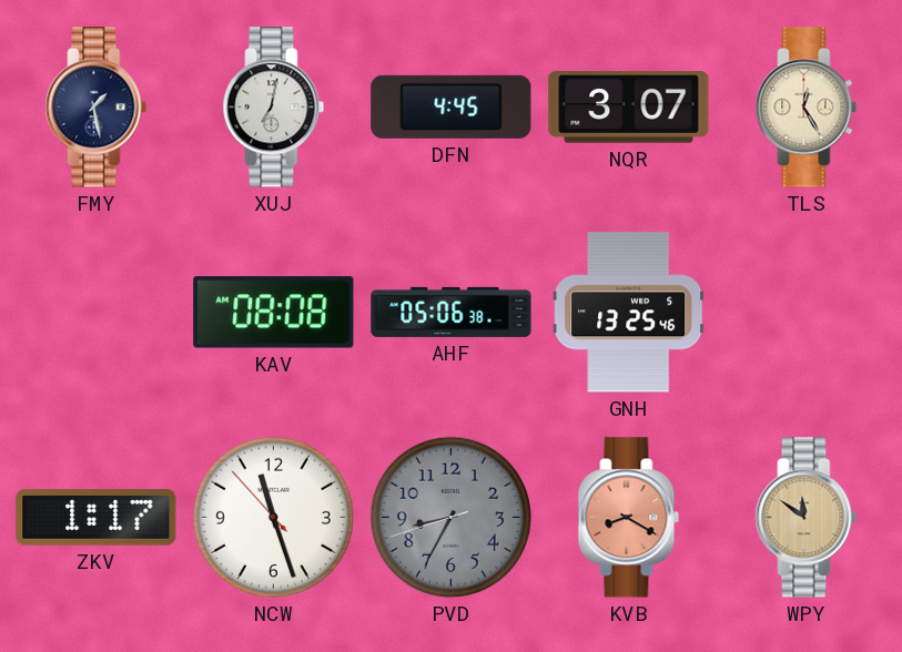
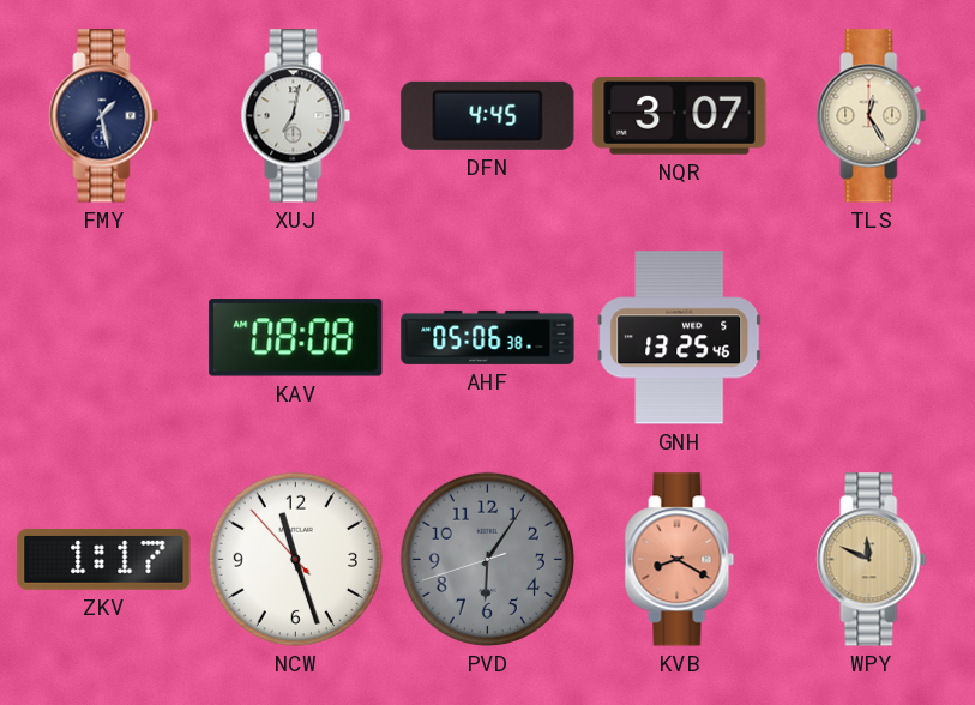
PVD: 8:34 -> 6:05
WPY: 11:51 -> 11:49
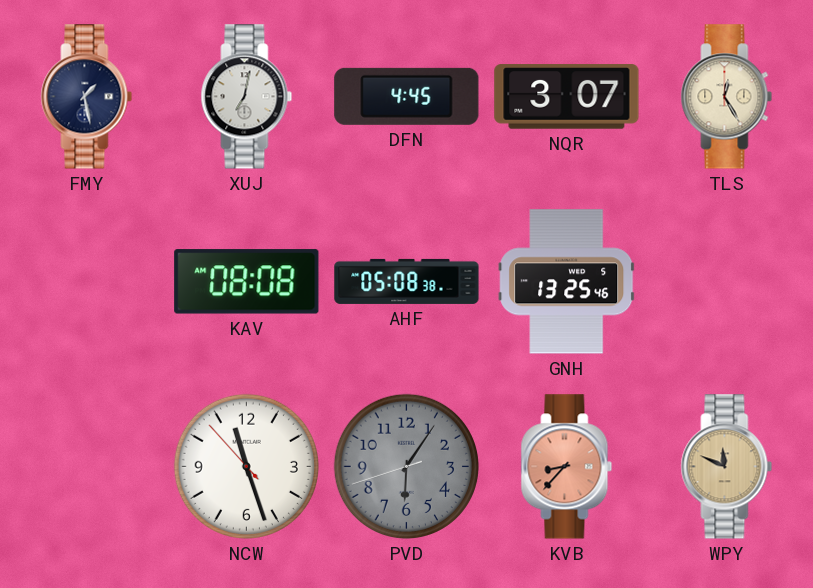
AHF: 05:06 -> 05:08
ZKV: 1:17 -> none
KVB: 8:20 -> 8:37
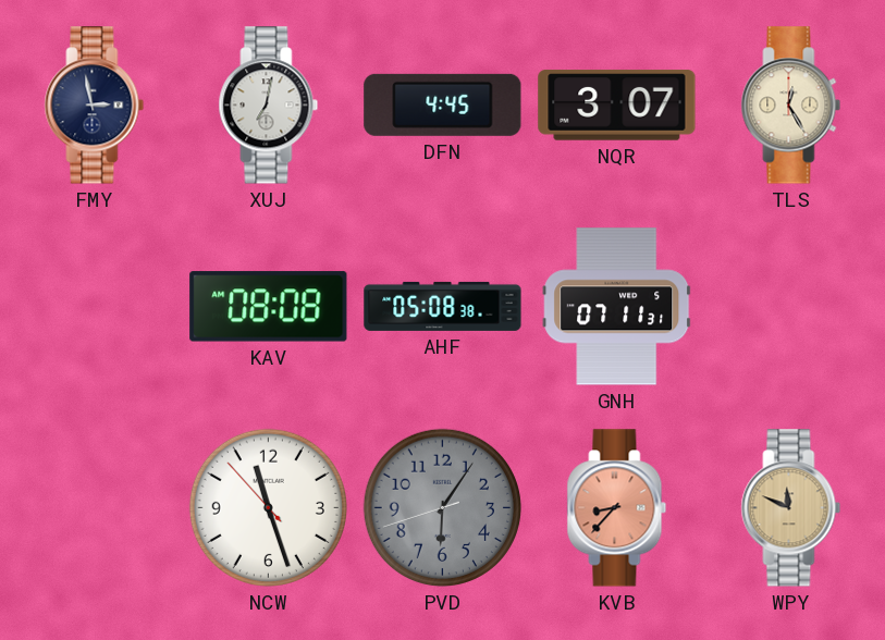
FMY: 1:28 -> 2:58
GNH: 13:25 -> 07:11
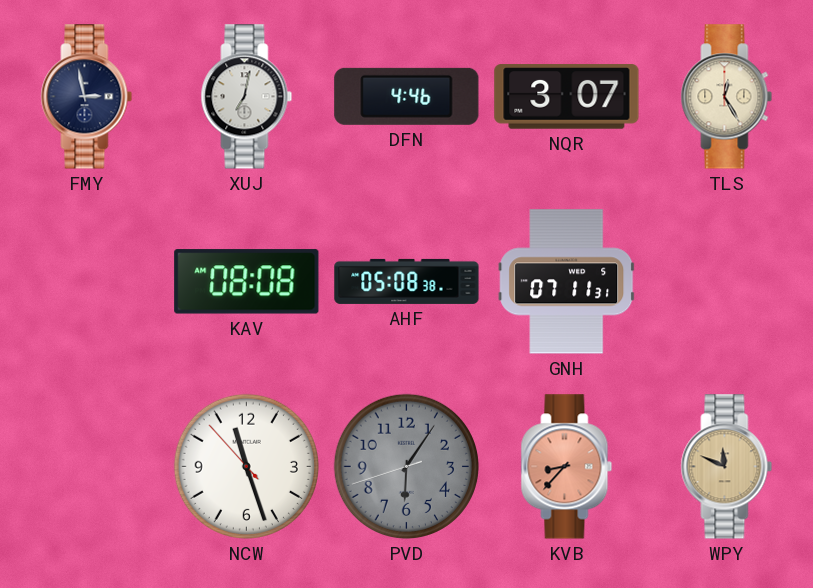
DFN: 4:45 -> 4:46
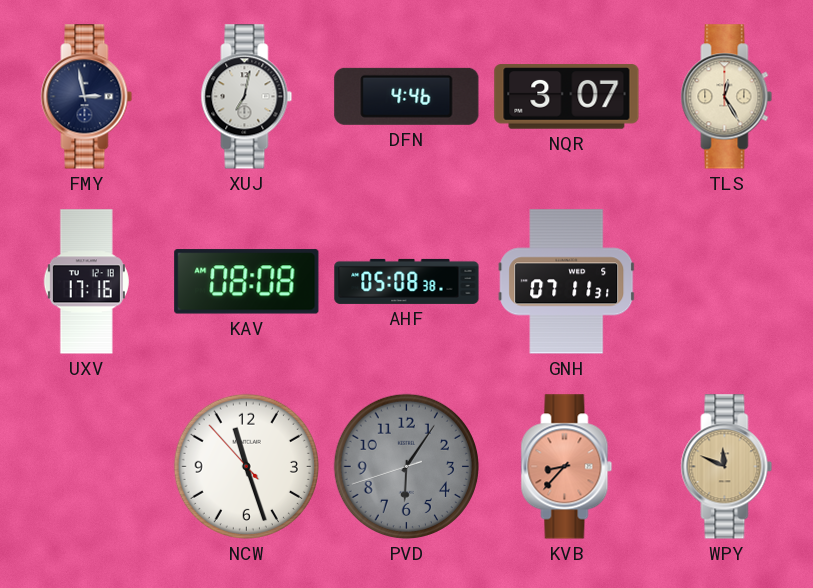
UXV: none -> 17:16
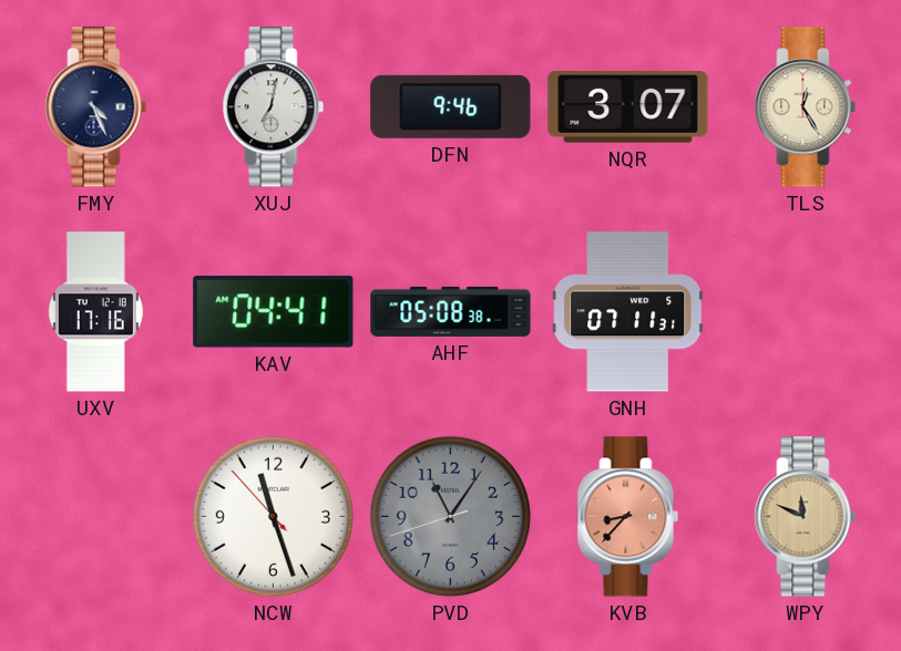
FMY: 2:58 -> 4:26
DFN: 4:46 -> 9:46
KAV: 08:08 -> 04:41
PVD: 6:05 -> 11:05
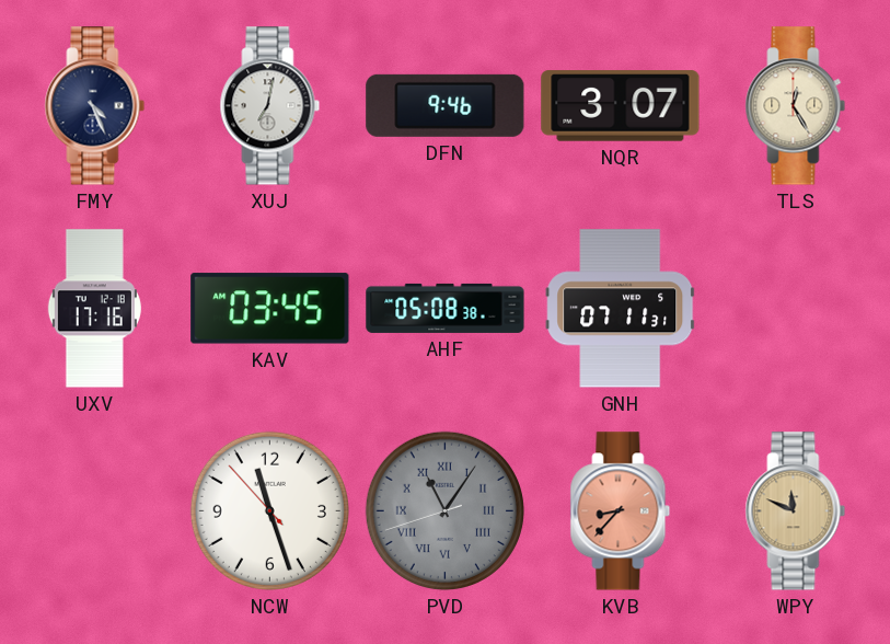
KAV: 04:41 -> 03:45
PVD numerals: Arabic -> Roman
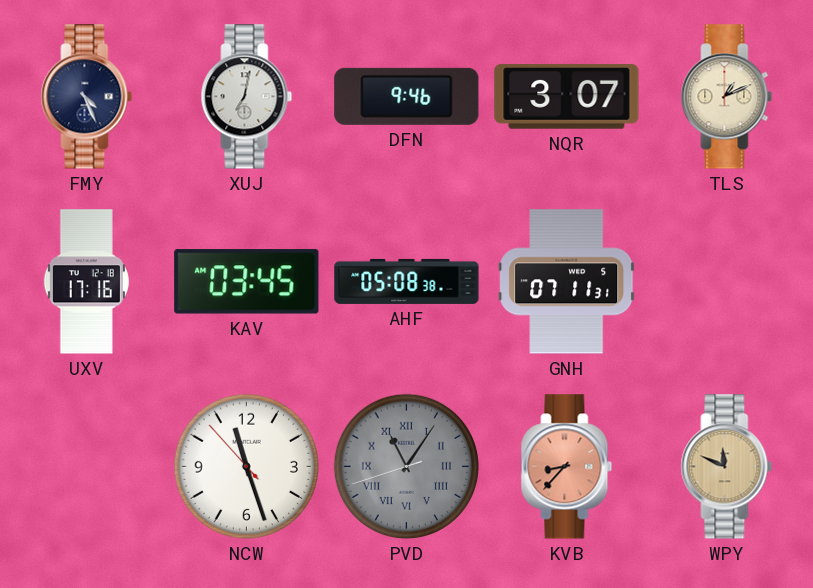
TLS: 12:25 -> 1:11
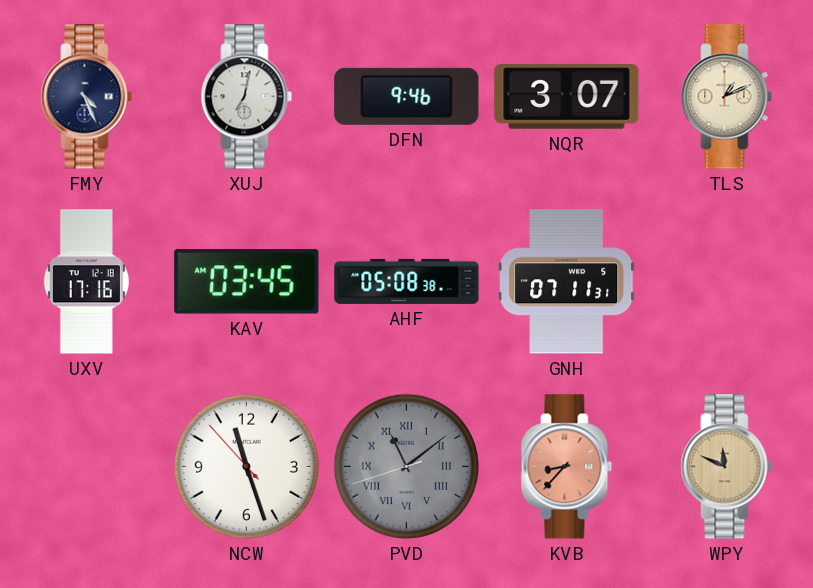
PVD: 11:05 -> 11:08
